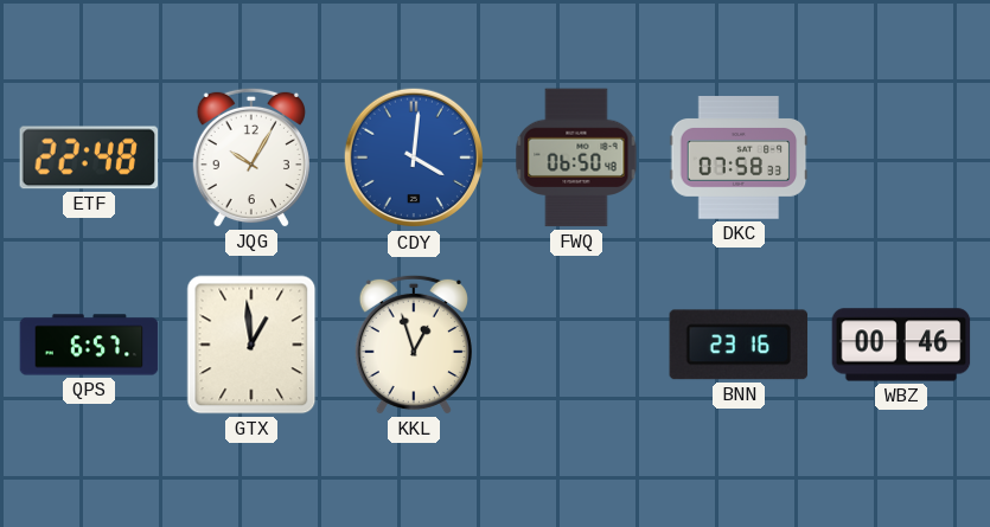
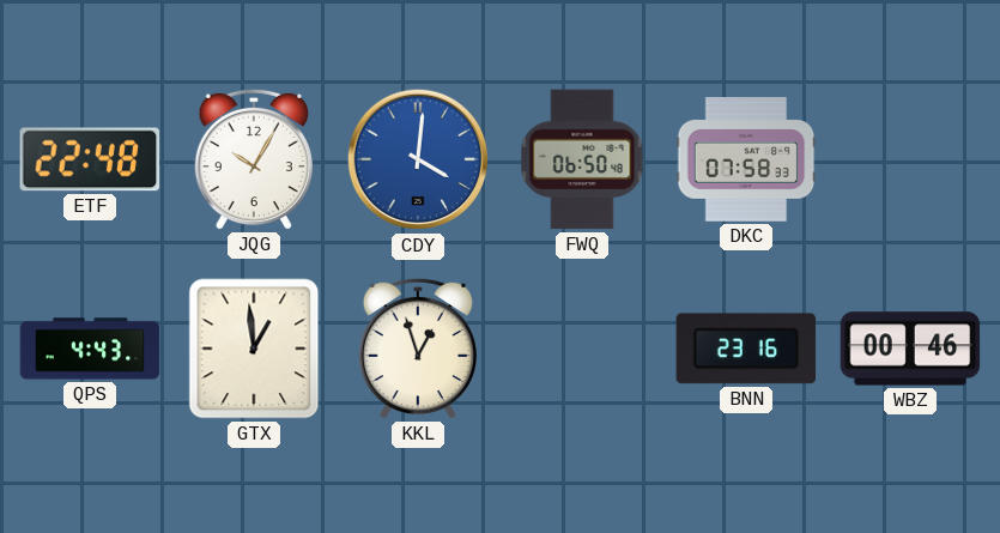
QPS: 6:57 -> 4:43
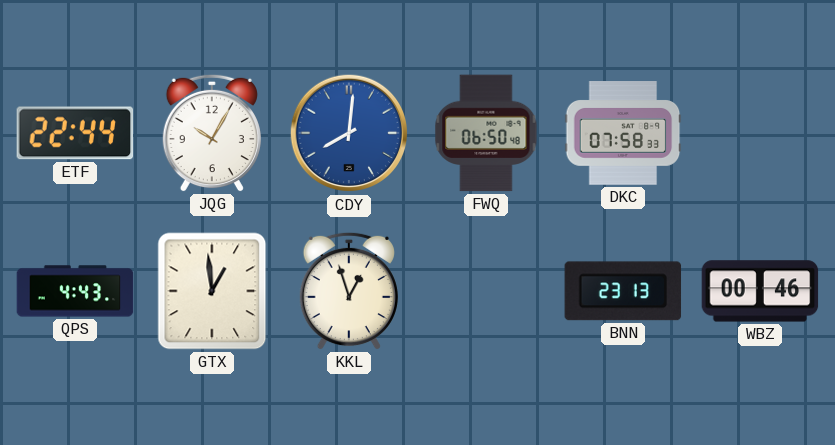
ETF: 22:48 -> 22:44
CDY: 4:01 -> 8:01
BNN: 23:16 -> 23:13
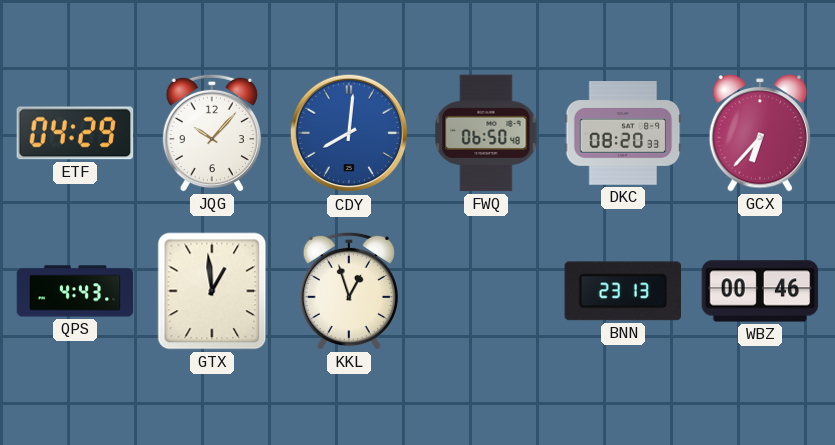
ETF: 22:44 -> 04:29
JQG: 10:05 -> 10:07
DKC: 07:58 -> 08:20
GCX: none -> 6:37
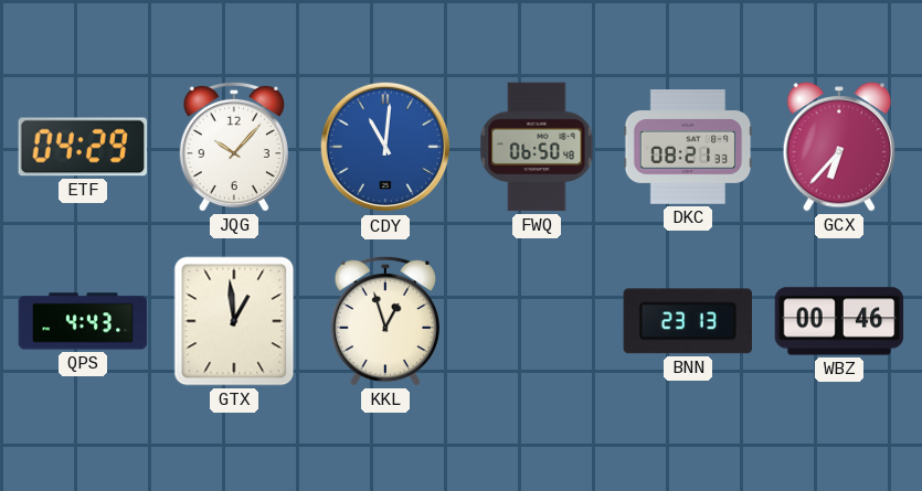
CDY: 8:01 -> 11:01
DKC: 08:20 -> 08:21
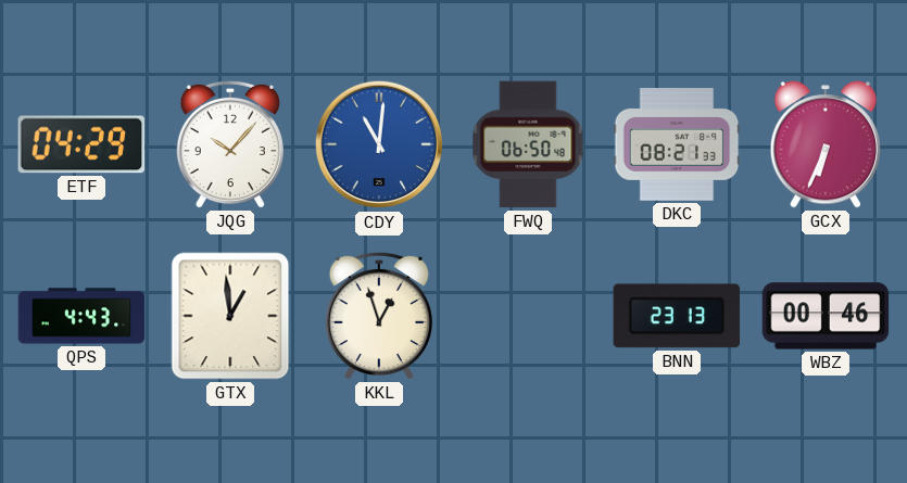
GCX: 6:37 -> 6:34
